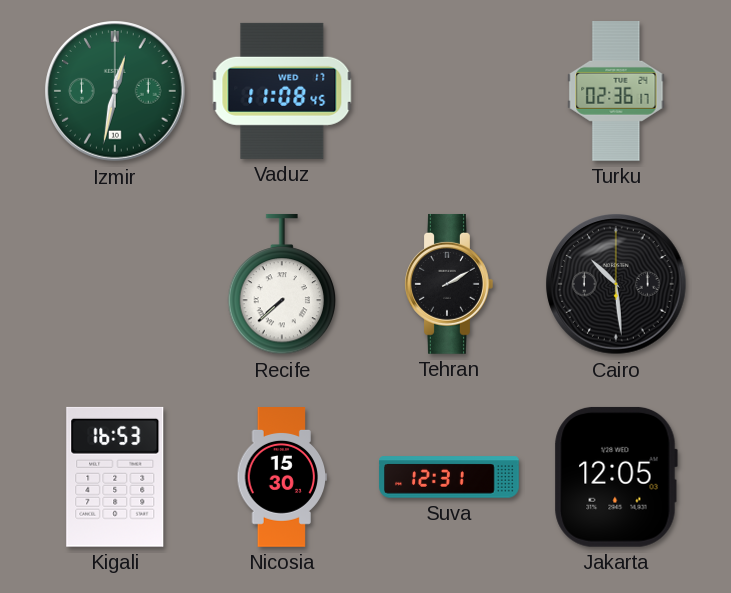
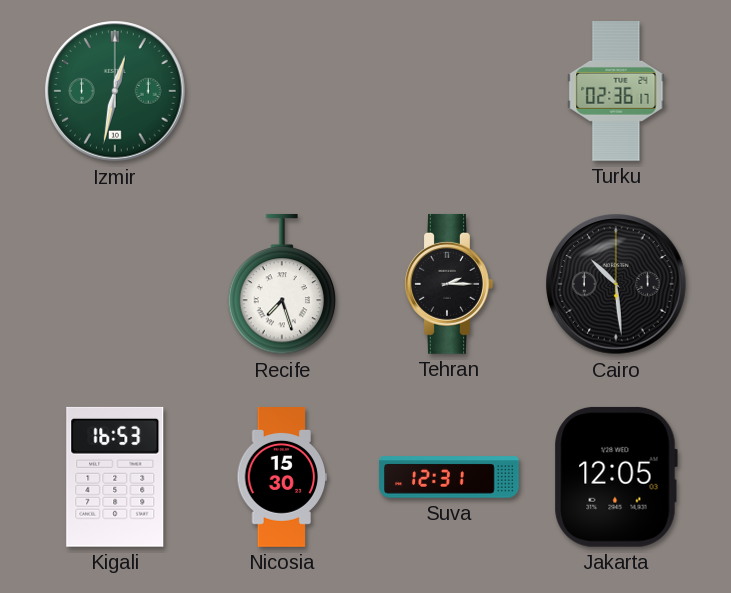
Vaduz: 11:08 -> none
Recife: 7:38 -> 7:27
Tehran: 2:10 -> 2:15
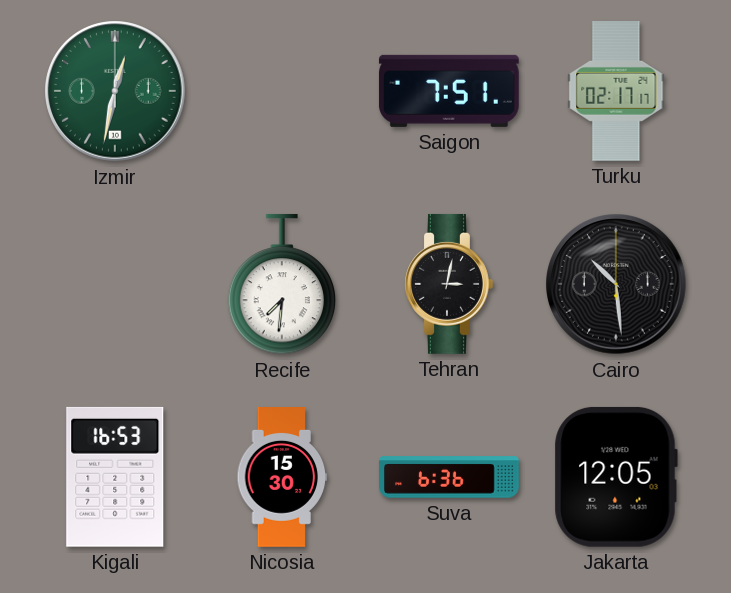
Saigon: none -> 7:51
Turku: 02:36 -> 02:17
Recife: 7:27 -> 7:31
Tehran: 2:15 -> 3:02
Suva: 12:31 -> 6:36
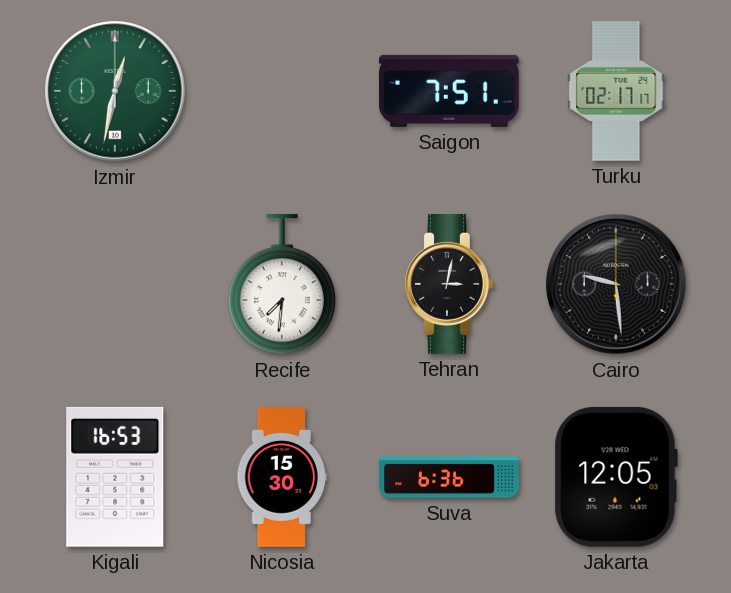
Cairo: 10:29 -> 9:29
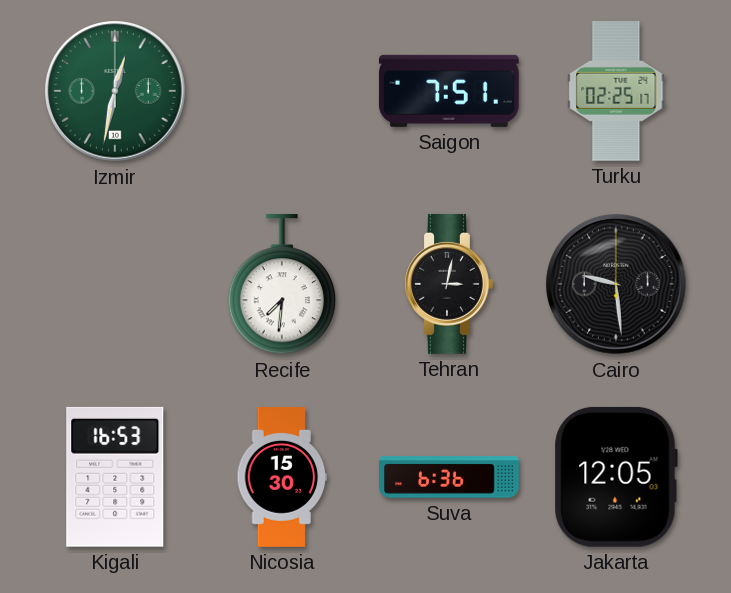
Turku: 02:17 -> 02:25
